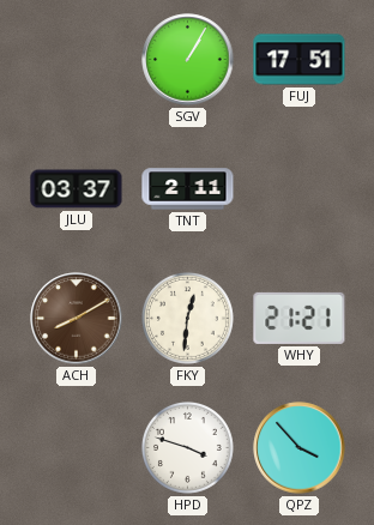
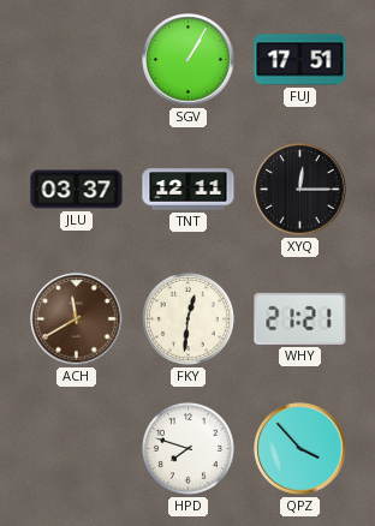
TNT: 2:11 -> 12:11
XYQ: none -> 12:15
ACH: 8:10 -> 11:40
HPD: 3:48 -> 7:48
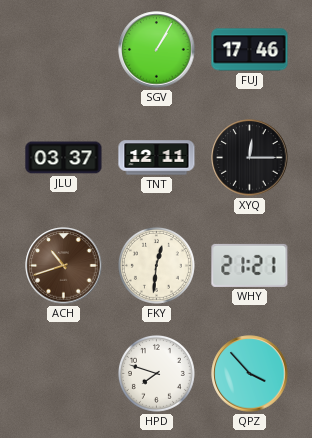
FUJ: 17:51 -> 17:46
ACH: 11:40 -> 10:42
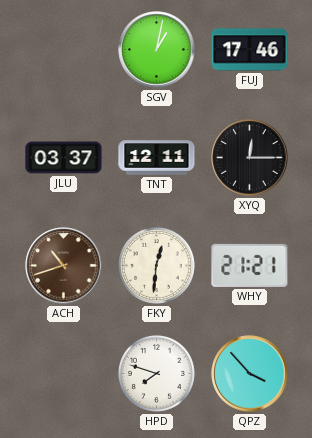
SGV: 1:05 -> 1:02
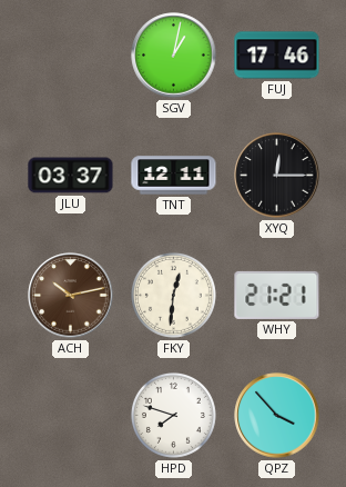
ACH: 10:42 -> 10:13
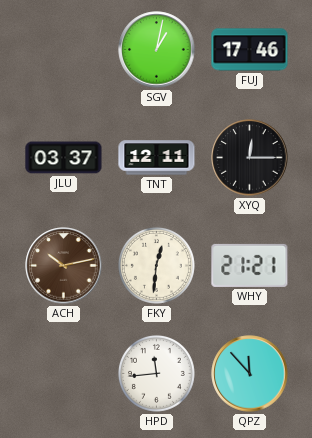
HPD: 7:48 -> 11:44
QPZ: 3:53 -> 11:53
